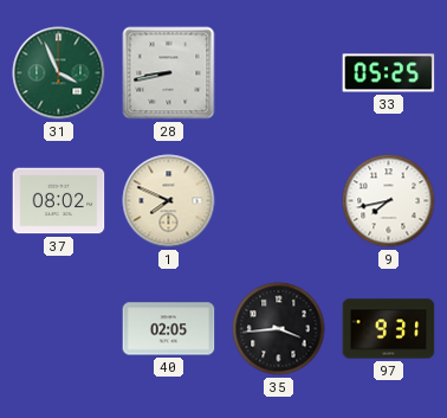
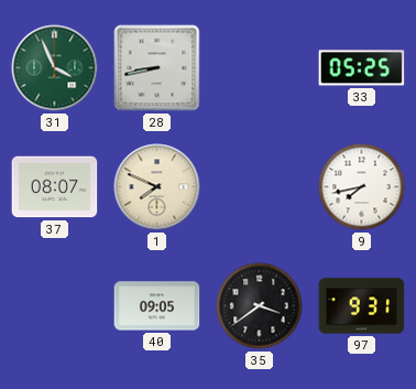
37: 08:02 -> 08:07
40: 02:05 -> 09:05
35: 3:44 -> 3:39
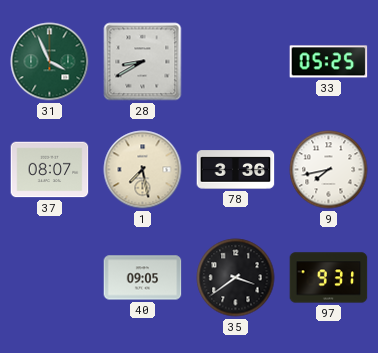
28: 8:43 -> 8:40
1: 7:49 -> 7:28
78: none -> 3:36
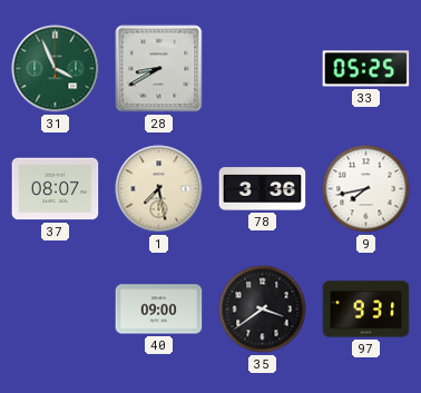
40: 09:05 -> 09:00
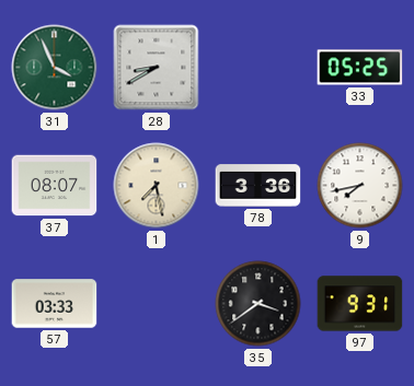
57: none -> 03:33
40: 09:00 -> none
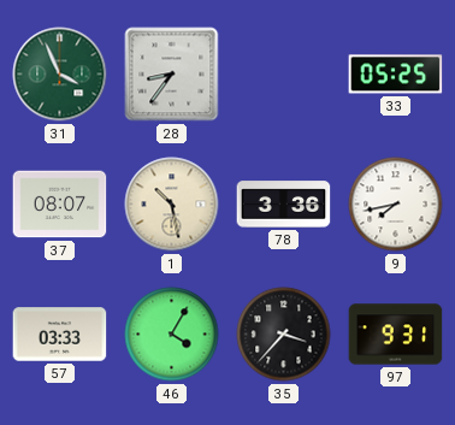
28: 8:40 -> 8:36
1: 7:28 -> 10:28
46: none -> 4:05
35: 3:39 -> 3:37
